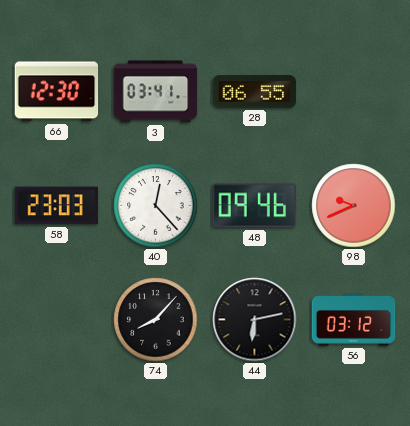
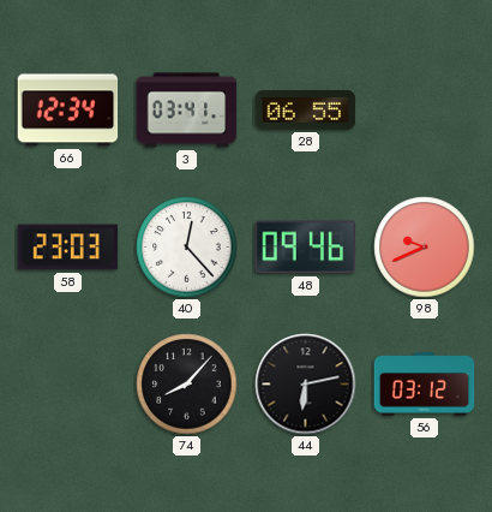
66: 12:30 -> 12:34
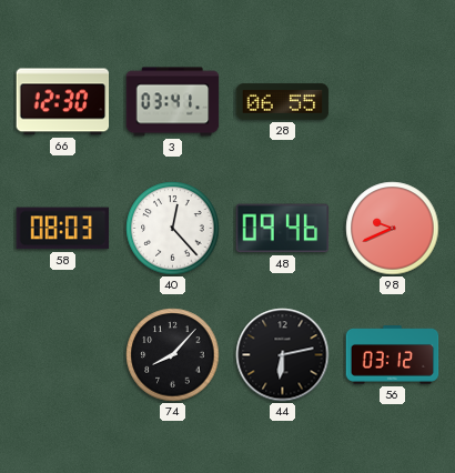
66: 12:34 -> 12:30
58: 23:03 -> 08:03
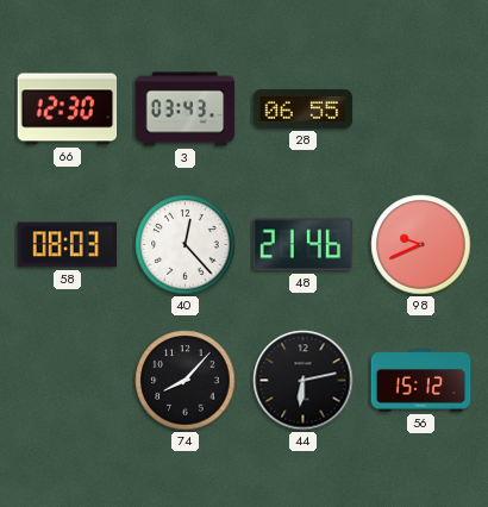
3: 03:41 -> 03:43
48: 09:46 -> 21:46
56: 03:12 -> 15:12
